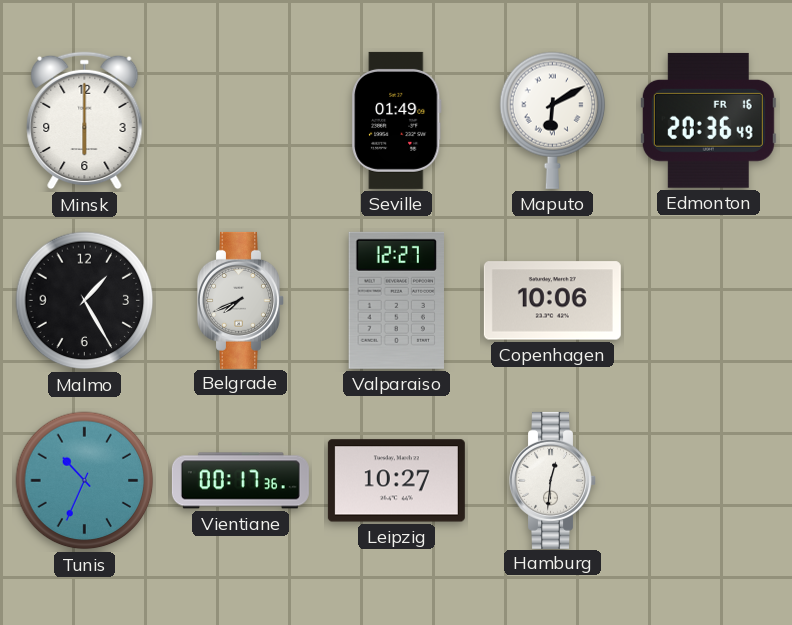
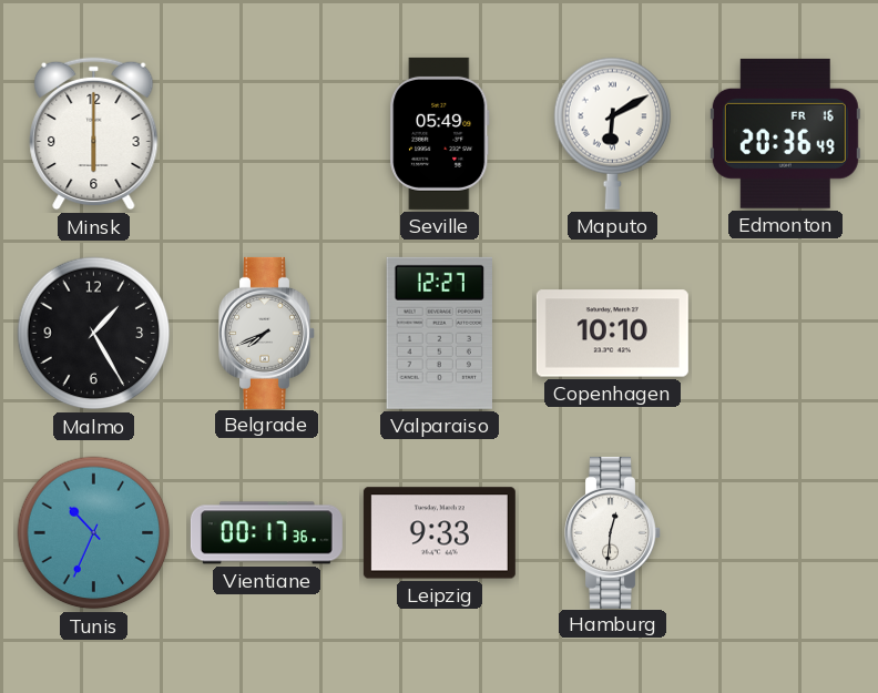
Seville: 01:49 -> 05:49
Copenhagen: 10:06 -> 10:10
Leipzig: 10:27 -> 9:33
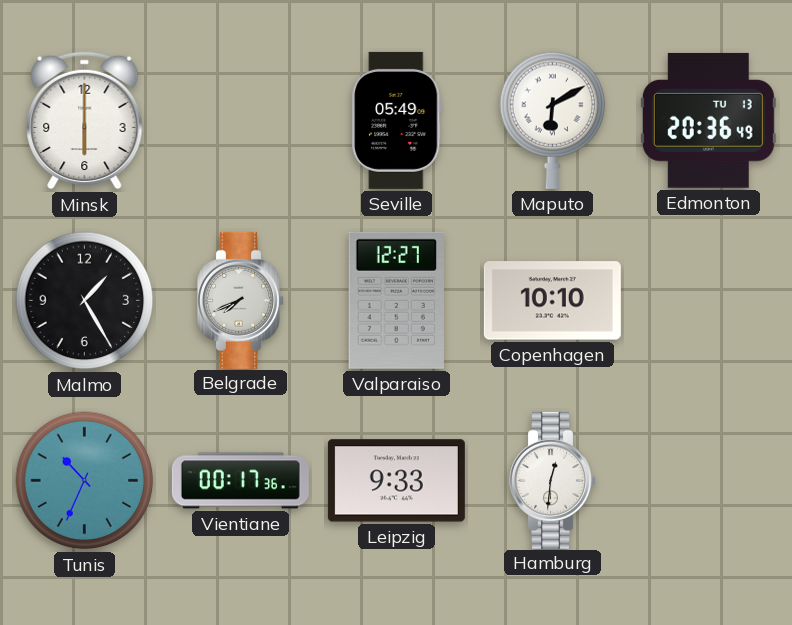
Edmonton date: FR 16 -> TU 13
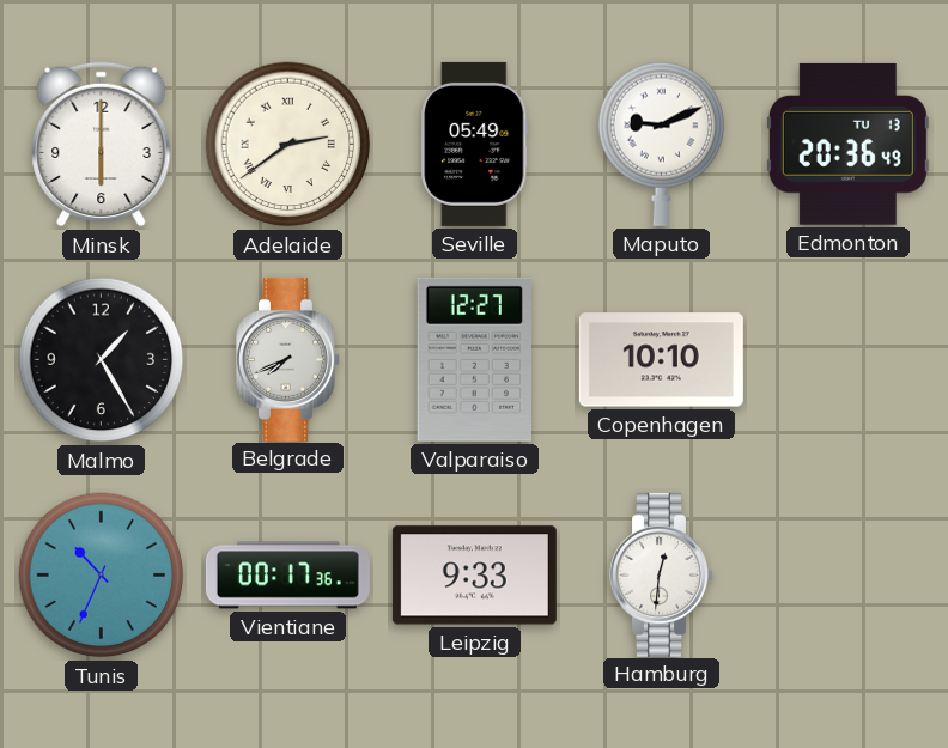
Adelaide: none -> 2:39
Maputo: 6:10 -> 9:11
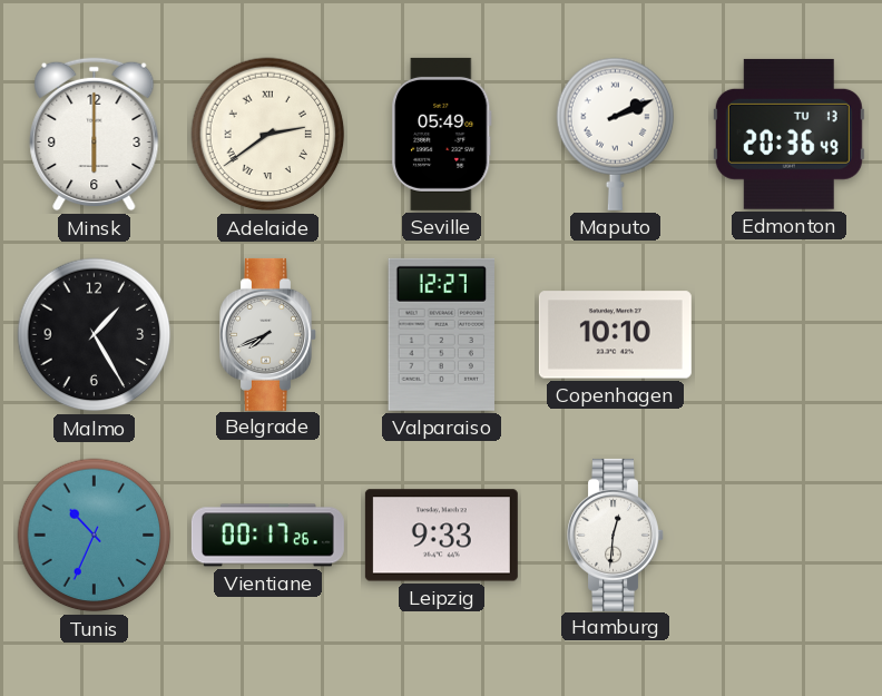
Maputo: 9:11 -> 2:11
Vientiane: 00:17:36 -> 00:17:26
